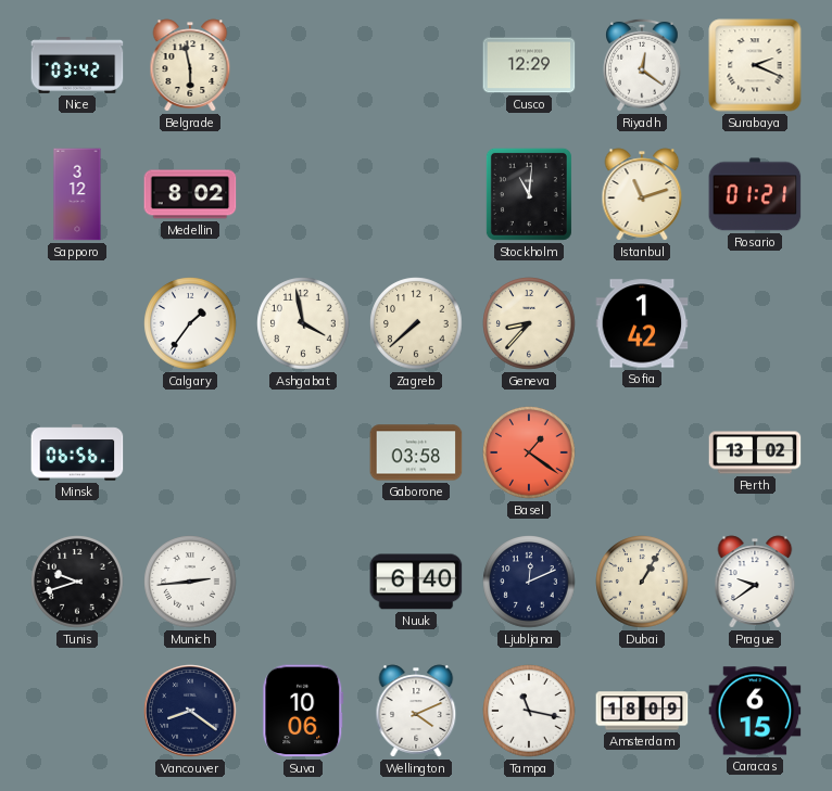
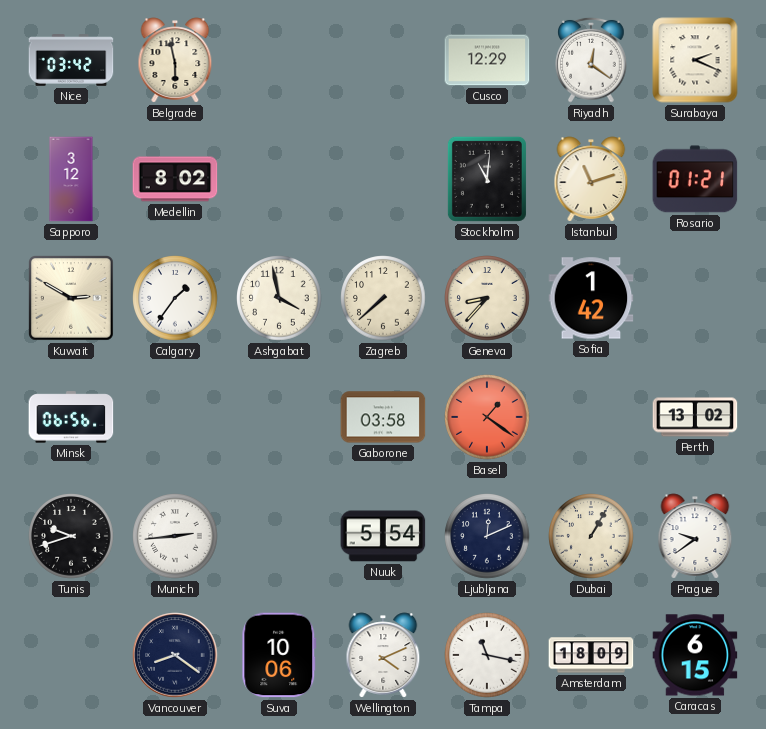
Kuwait: none -> 2:50
Nuuk: 6:40 -> 5:54
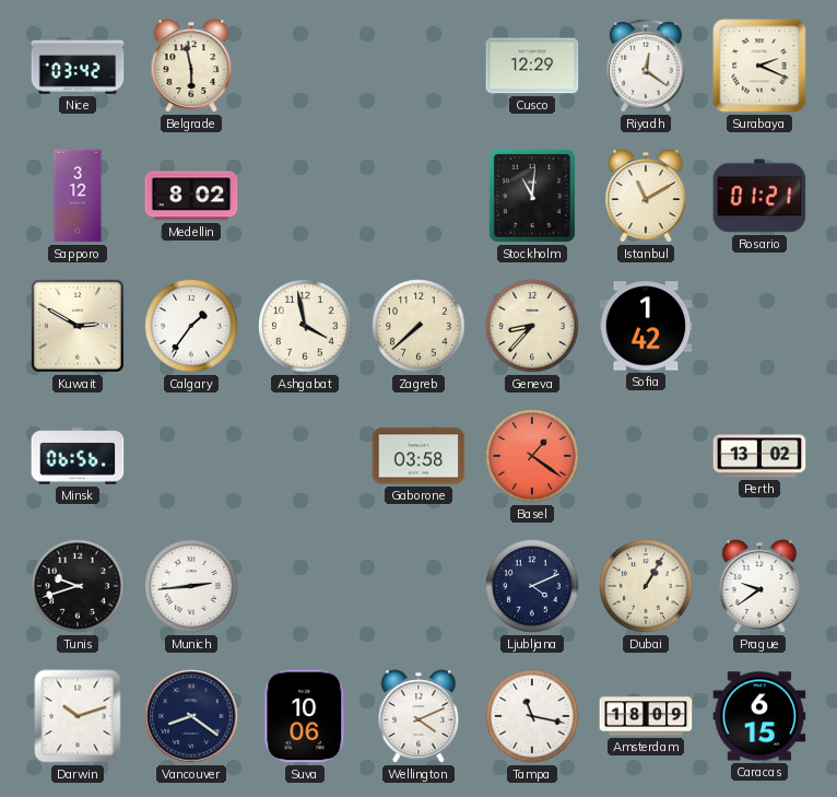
Istanbul: 11:12 -> 11:10
Nuuk: 5:54 -> none
Ljubljana: 12:11 -> 4:11
Darwin: none -> 10:12
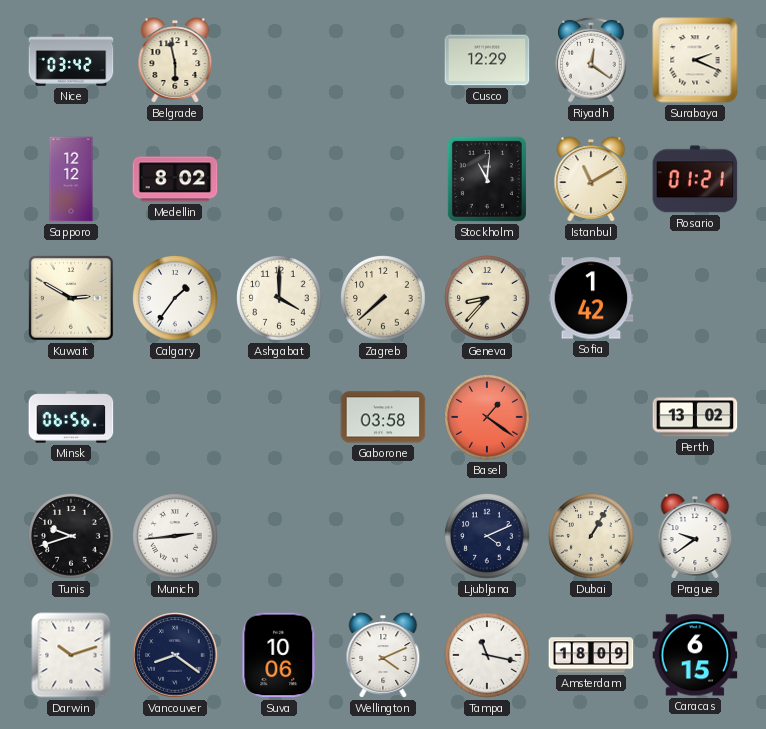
Sapporo: 3:12 -> 12:12
Ashgabat: 3:58 -> 4:00
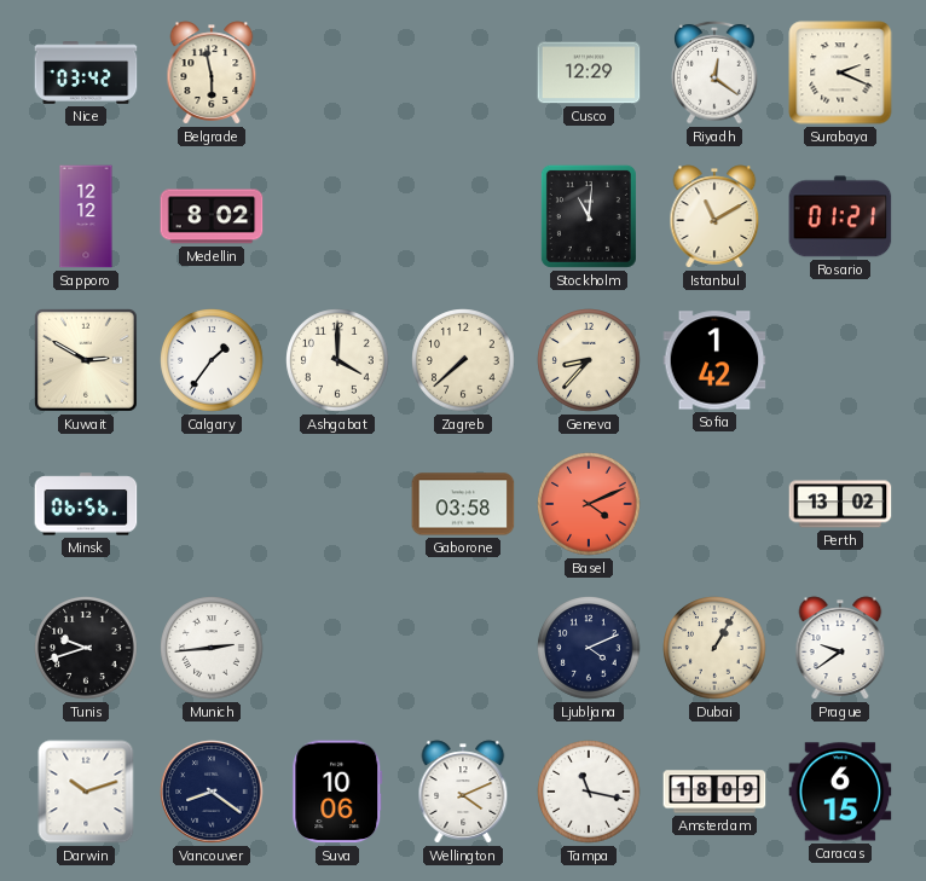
Basel: 1:21 -> 4:11
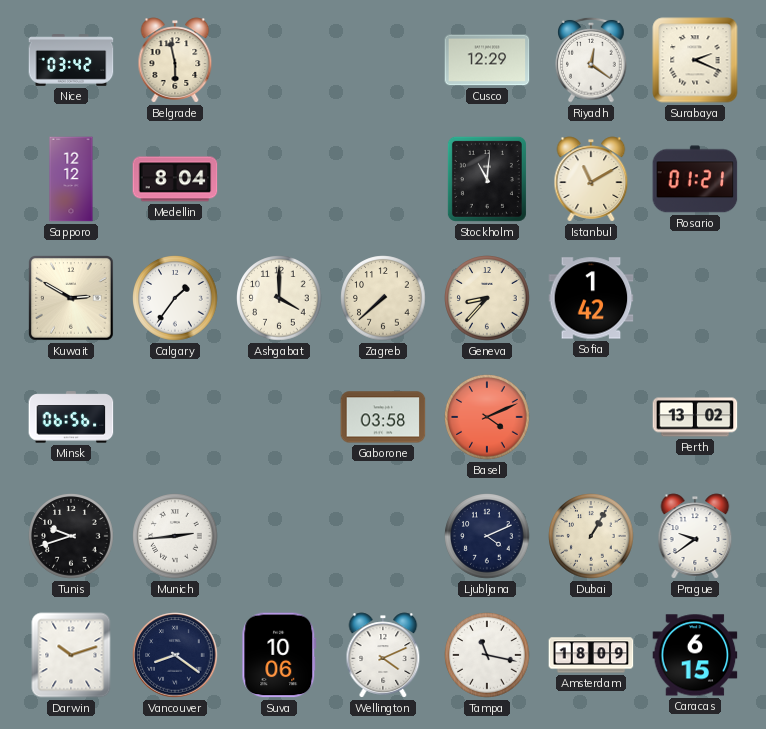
Medellin: 8:02 -> 8:04
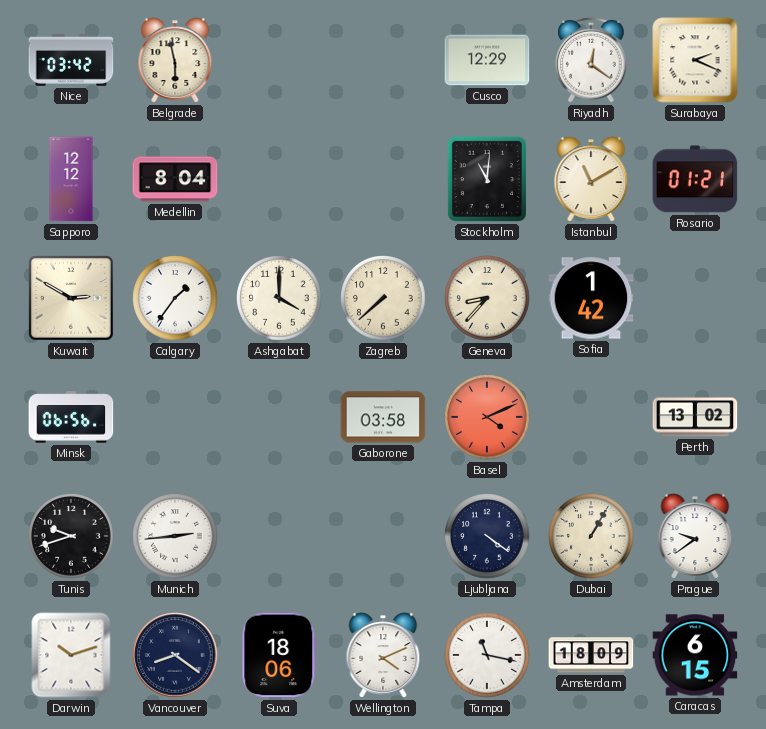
Ljubljana: 4:11 -> 4:21
Suva: 10:06 -> 18:06
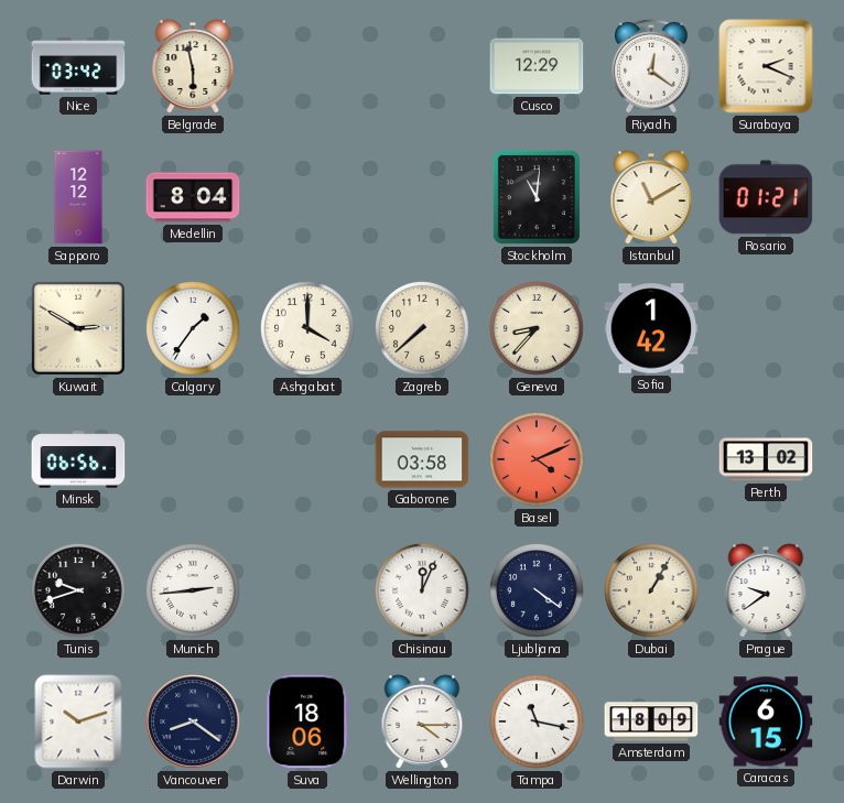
Chisinau: none -> 12:04
Wellington: 4:11 -> 4:15
